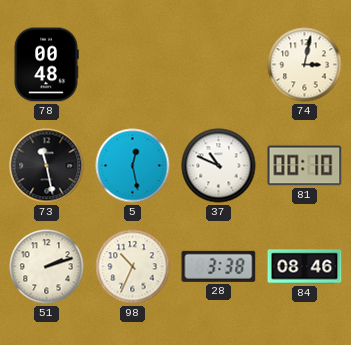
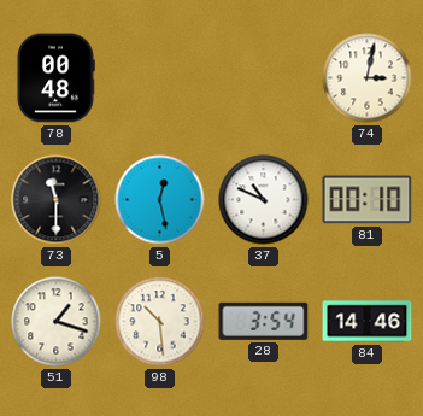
73: 11:28 -> 11:30
51: 2:12 -> 1:18
98: 10:34 -> 10:29
28: 3:38 -> 3:54
84: 08:46 -> 14:46
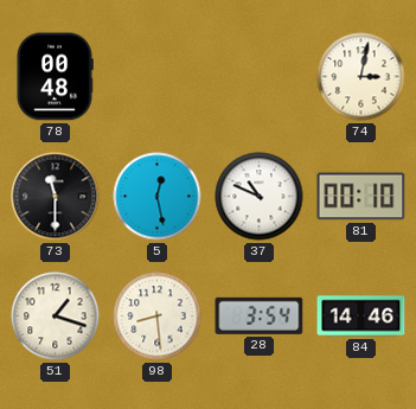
98: 10:29 -> 8:29
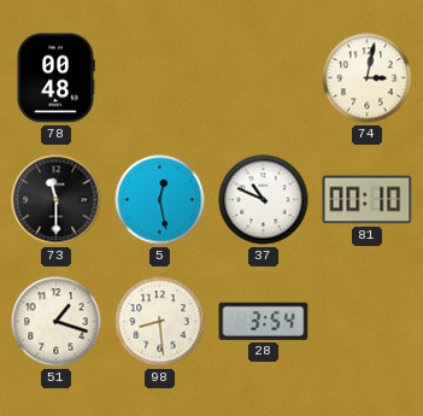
84: 14:46 -> none
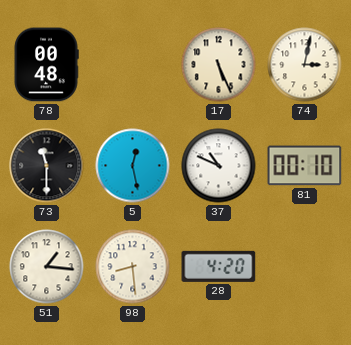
17: none -> 5:26
51: 1:18 -> 1:16
28: 3:54 -> 4:20
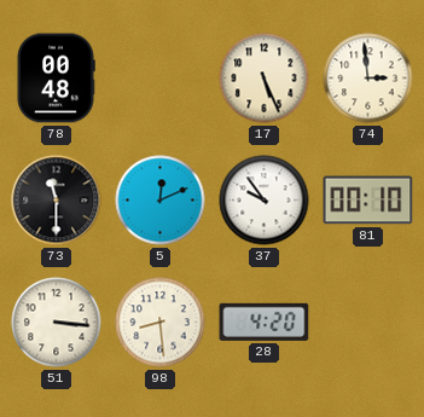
74: 3:02 -> 2:59
5: 12:28 -> 12:11
37: 10:49 -> 9:54
51: 1:16 -> 3:16
